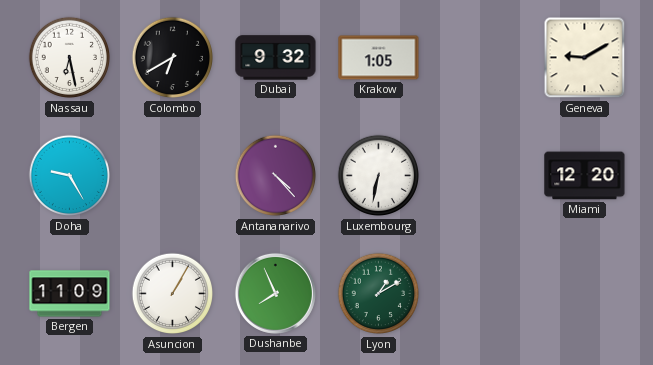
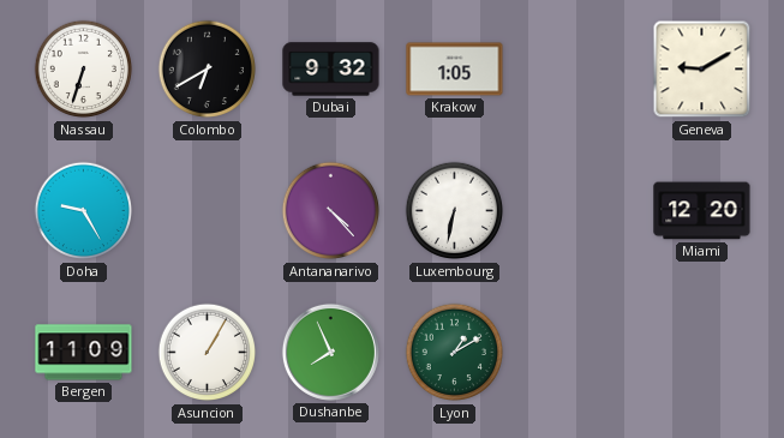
Nassau: 6:28 -> 6:33
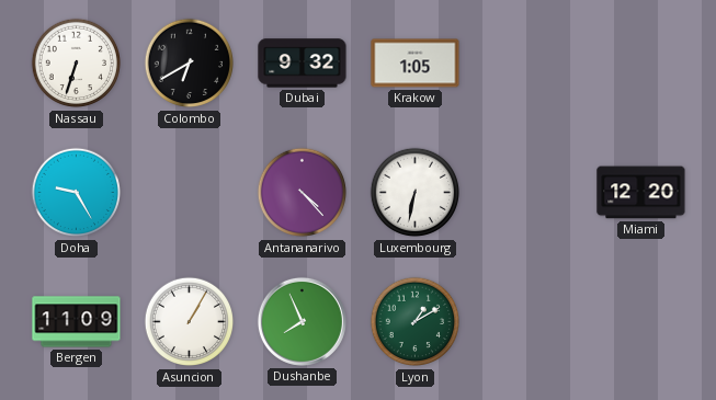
Geneva: 9:10 -> none
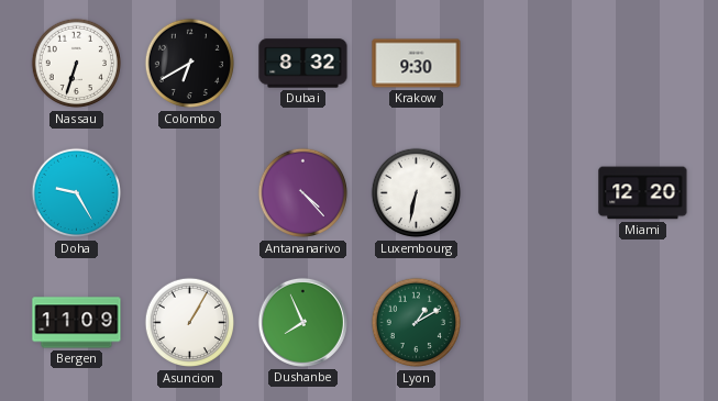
Dubai: 9:32 -> 8:32
Krakow: 1:05 -> 9:30
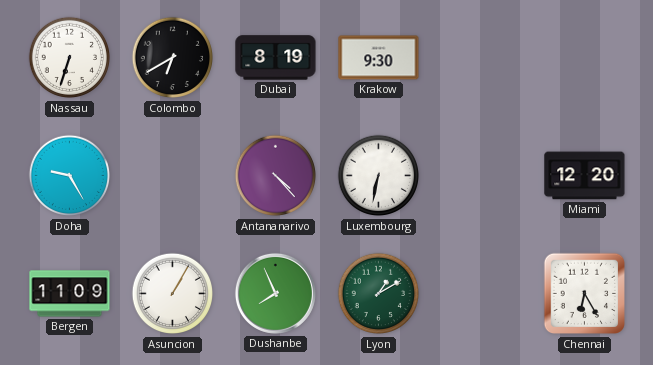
Dubai: 8:32 -> 8:19
Chennai: none -> 6:25
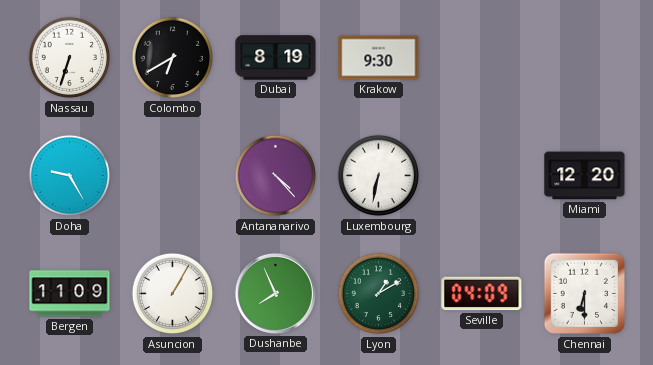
Seville: none -> 04:09
Chennai: 6:25 -> 6:30
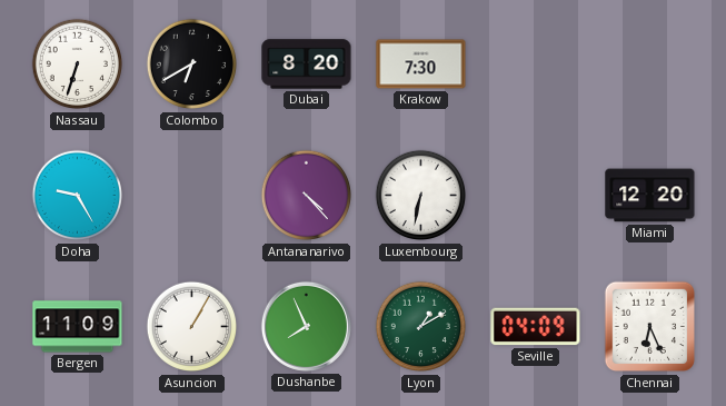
Dubai: 8:19 -> 8:20
Krakow: 9:30 -> 7:30
Chennai: 6:30 -> 6:26
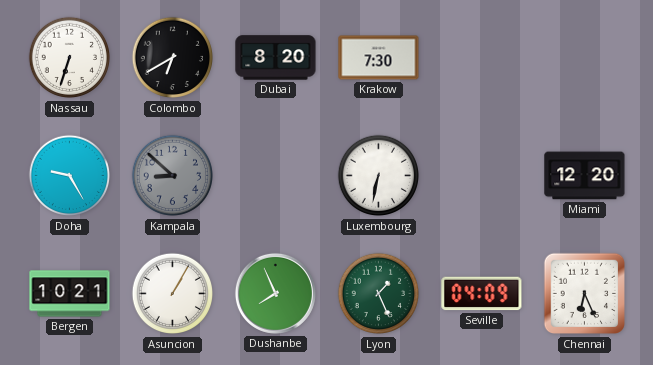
Kampala: none -> 8:52
Antananarivo: 4:23 -> none
Bergen: 11:09 -> 10:21
Lyon: 1:10 -> 1:26
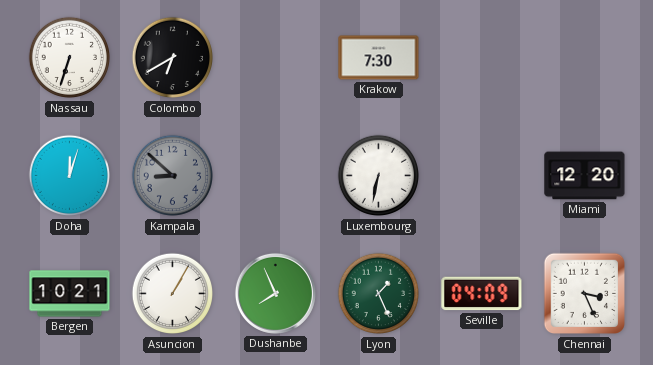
Dubai: 8:20 -> none
Doha: 9:25 -> 12:03
Chennai: 6:26 -> 3:26
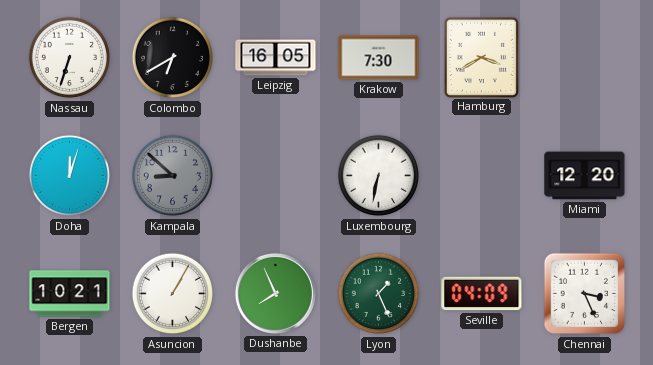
Leipzig: none -> 16:05
Hamburg: none -> 3:40
